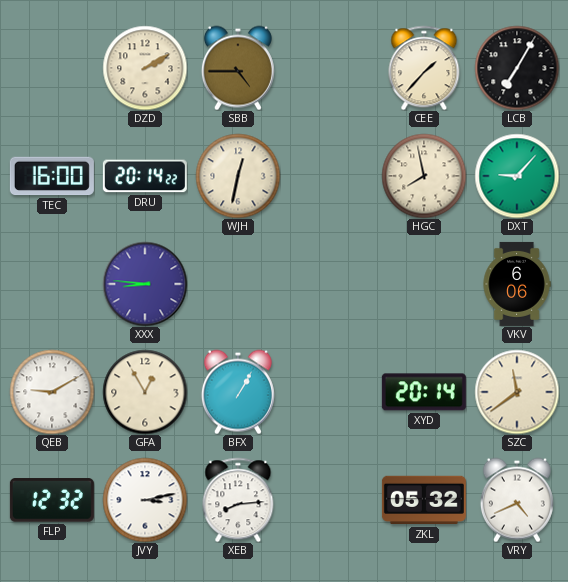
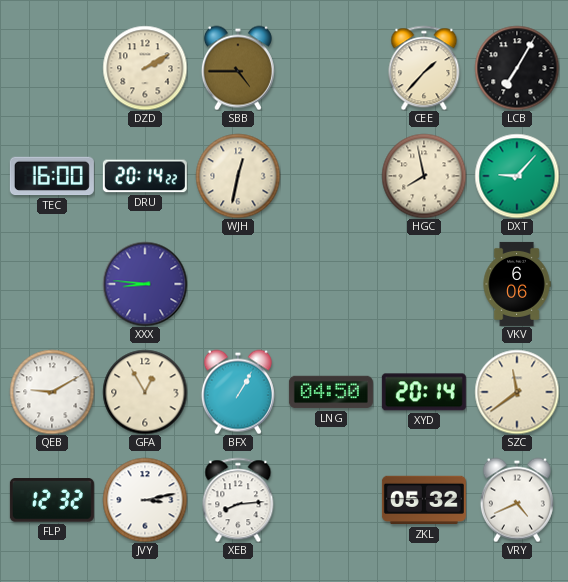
LNG: none -> 04:50
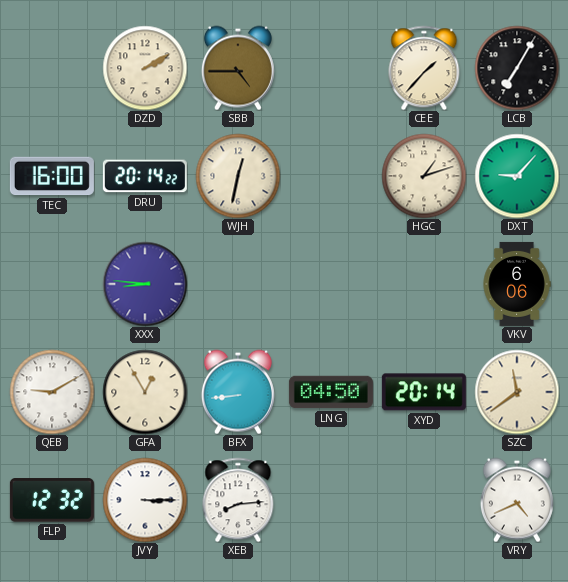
HGC: 7:58 -> 1:12
BFX: 1:05 -> 8:44
JVY: 3:13 -> 3:15
ZKL: 05:32 -> none
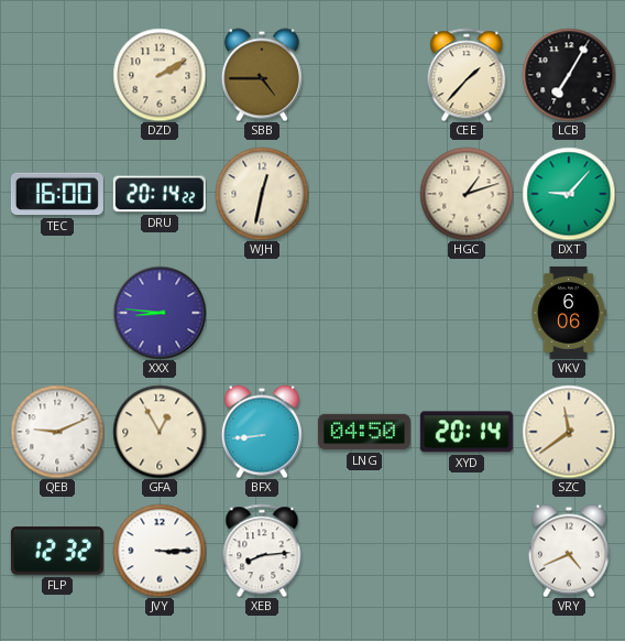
QEB: 9:10 -> 9:11
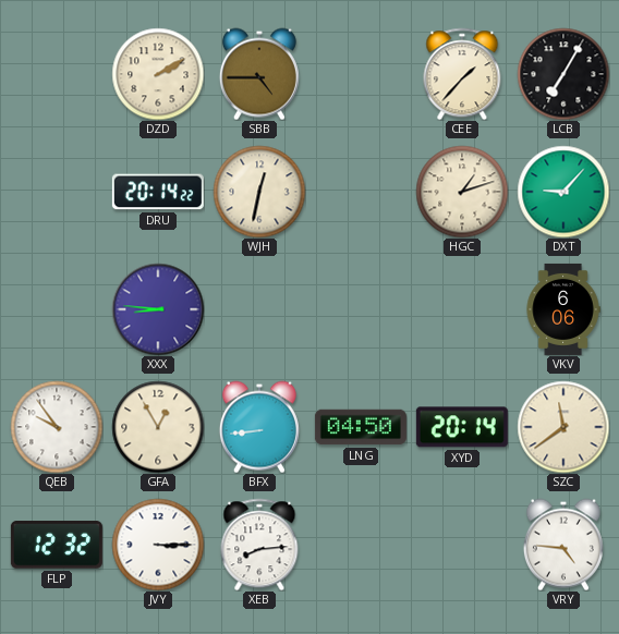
TEC: 16:00 -> none
QEB: 9:11 -> 9:54
VRY: 4:41 -> 4:46
